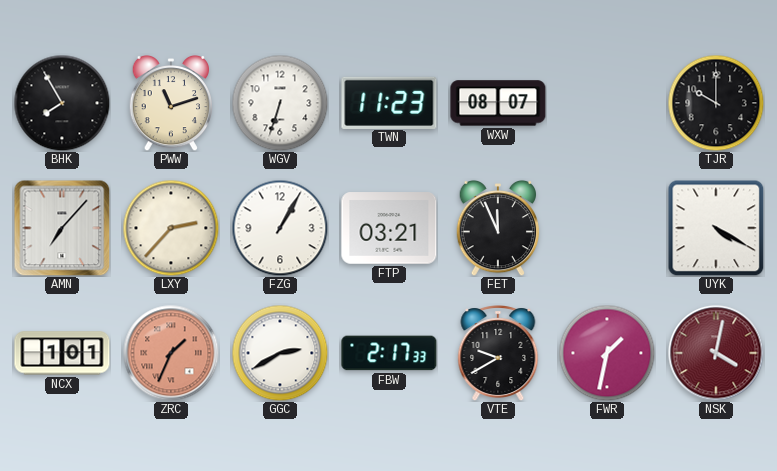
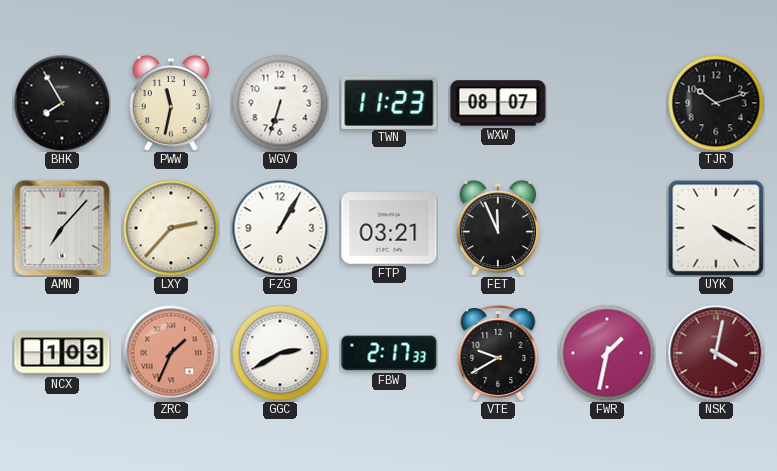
PWW: 11:12 -> 11:32
TJR: 10:00 -> 10:12
NCX: 1:01 -> 1:03
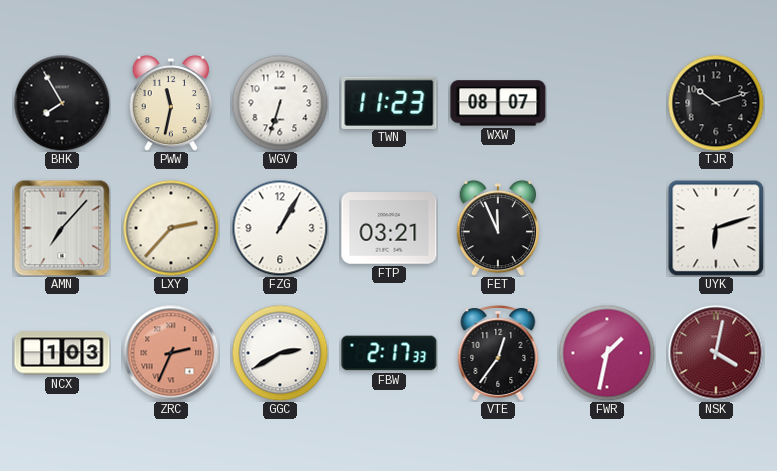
UYK: 4:20 -> 6:12
ZRC: 1:34 -> 2:34
VTE: 9:40 -> 12:36
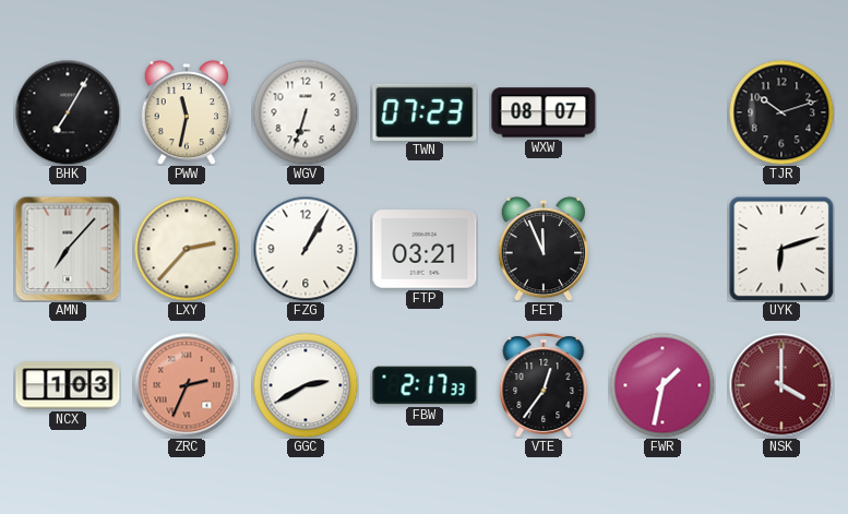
BHK: 7:55 -> 7:05
TWN: 11:23 -> 07:23
NSK: 4:02 -> 4:00
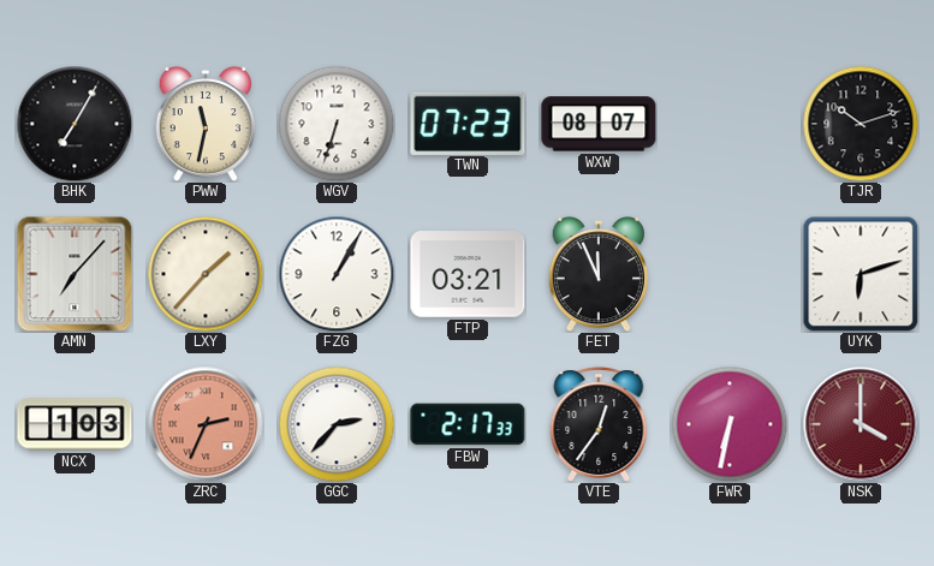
LXY: 2:37 -> 1:37
GGC: 2:40 -> 2:37
FWR: 1:32 -> 6:32
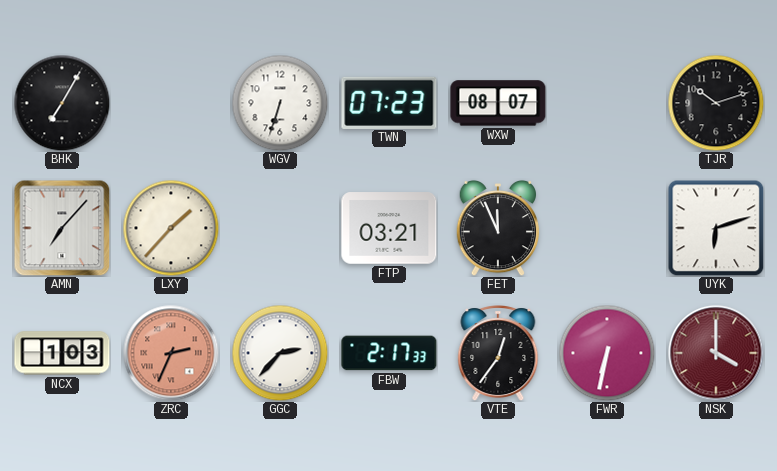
PWW: 11:32 -> none
FZG: 1:05 -> none
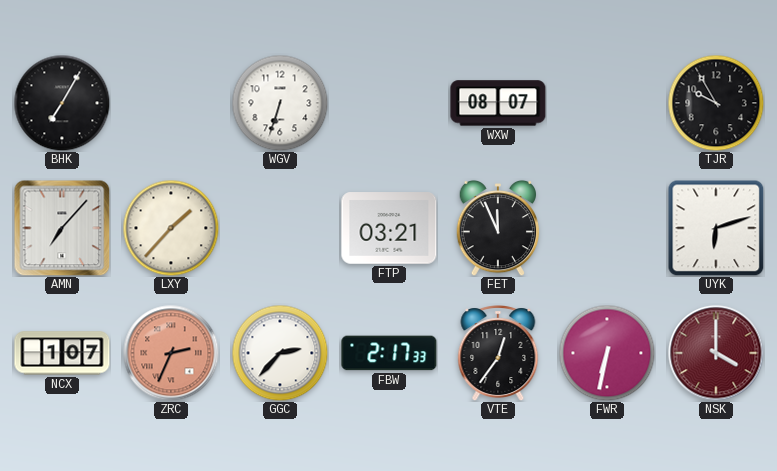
TWN: 07:23 -> none
TJR: 10:12 -> 9:55
NCX: 1:03 -> 1:07
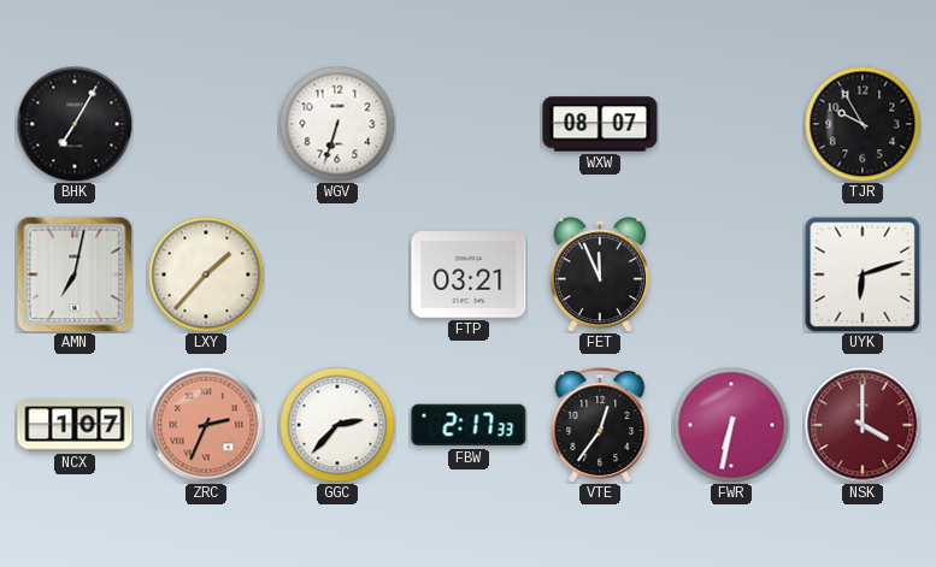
AMN: 7:07 -> 7:02
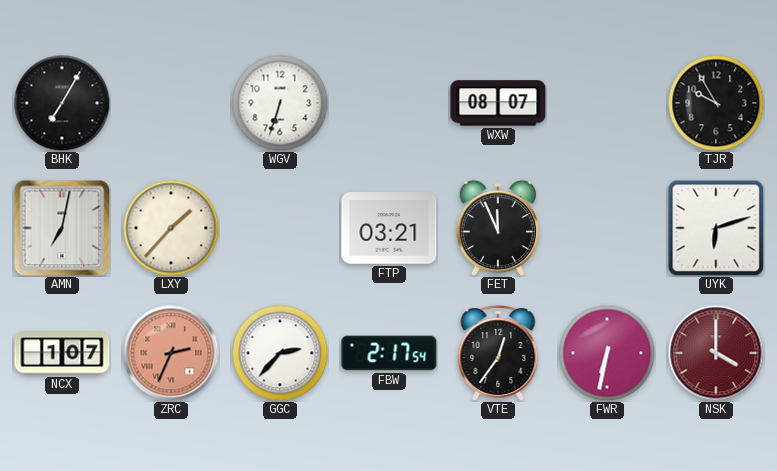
FBW: 2:17:33 -> 2:17:54
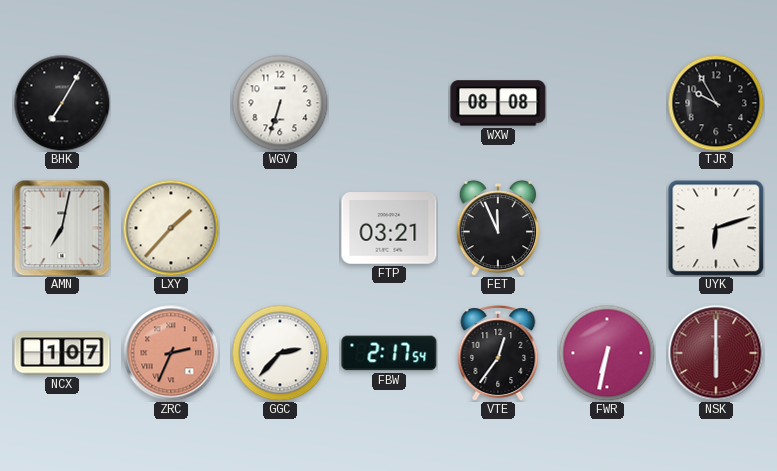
WXW: 08:07 -> 08:08
NSK: 4:00 -> 6:00
